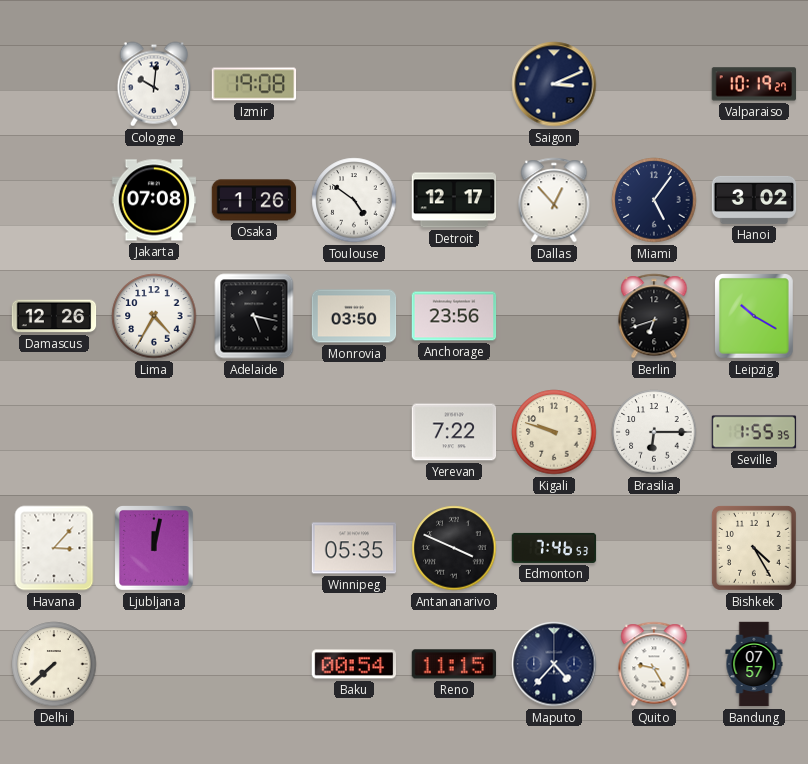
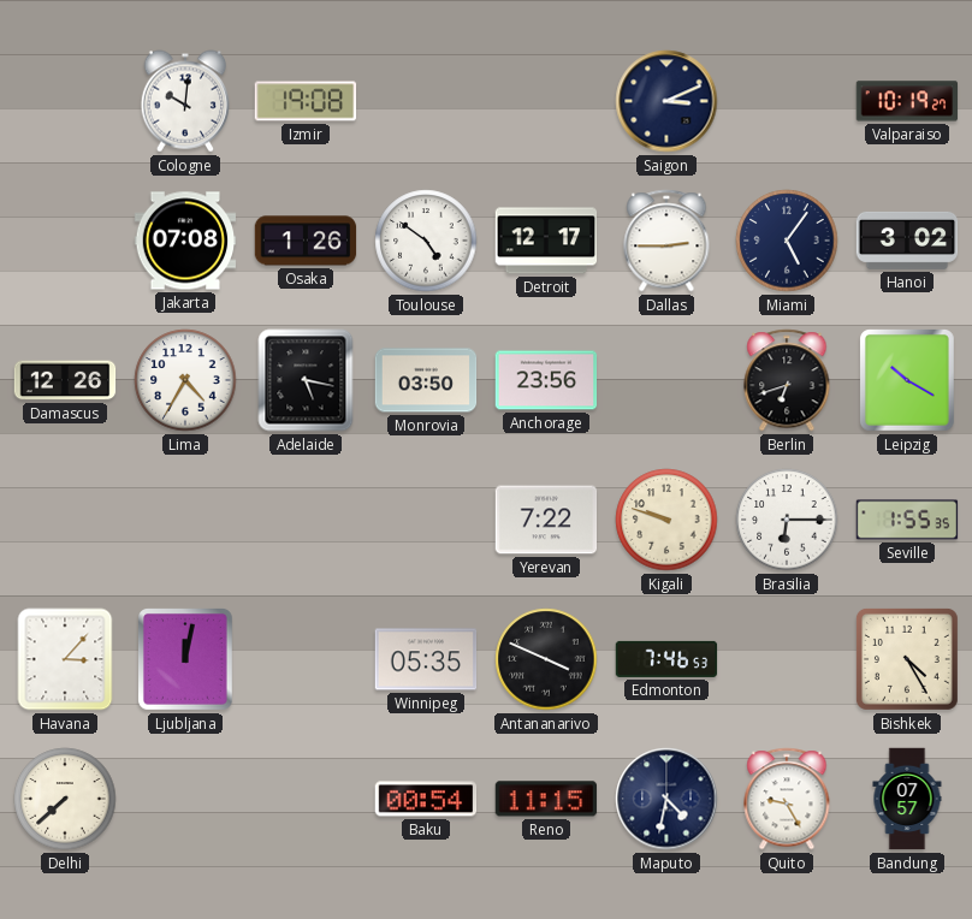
Dallas: 12:53 -> 2:45
Maputo: 4:37 -> 4:32
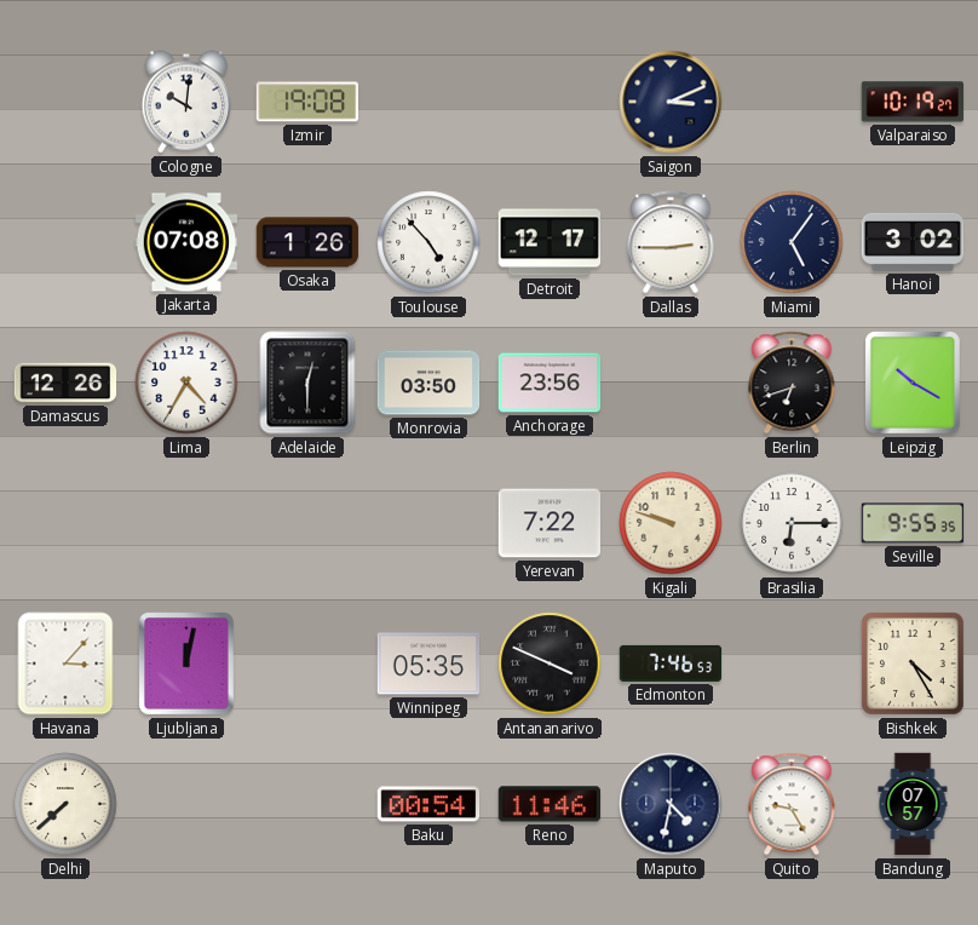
Toulouse: 4:51 -> 4:53
Adelaide: 5:17 -> 12:30
Seville: 1:55 -> 9:55
Reno: 11:15 -> 11:46
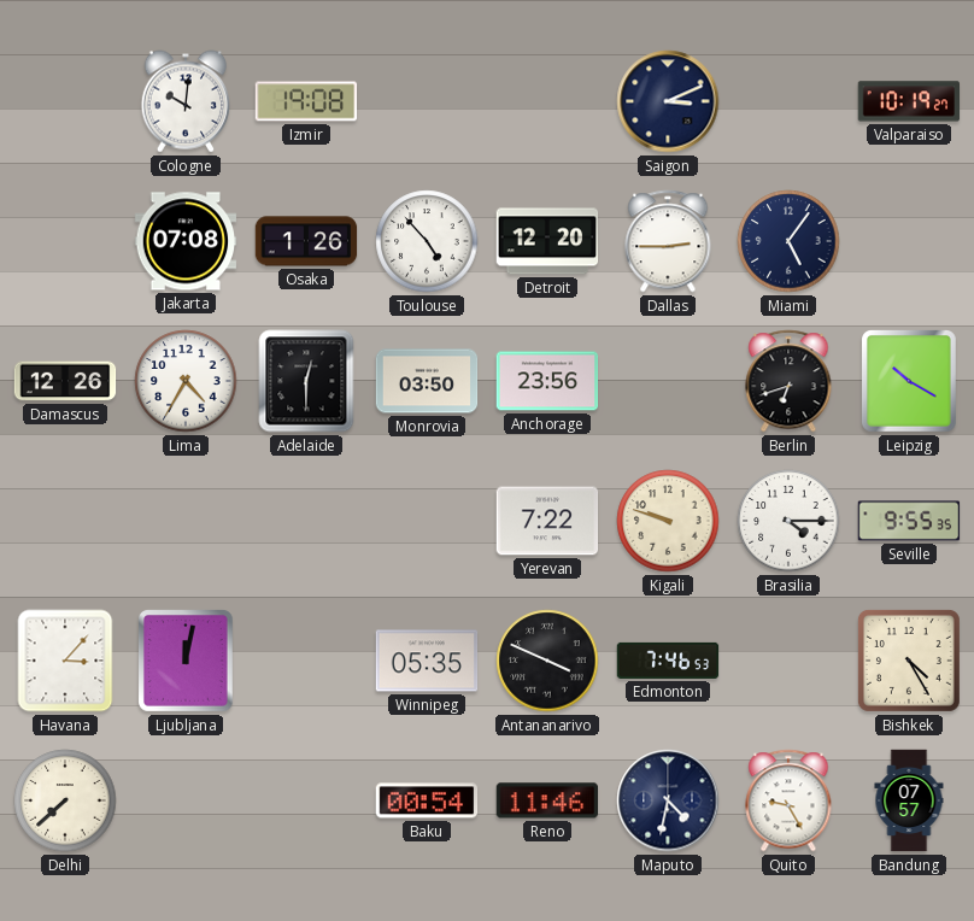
Detroit: 12:17 -> 12:20
Hanoi: 3:02 -> none
Brasilia: 6:15 -> 4:15
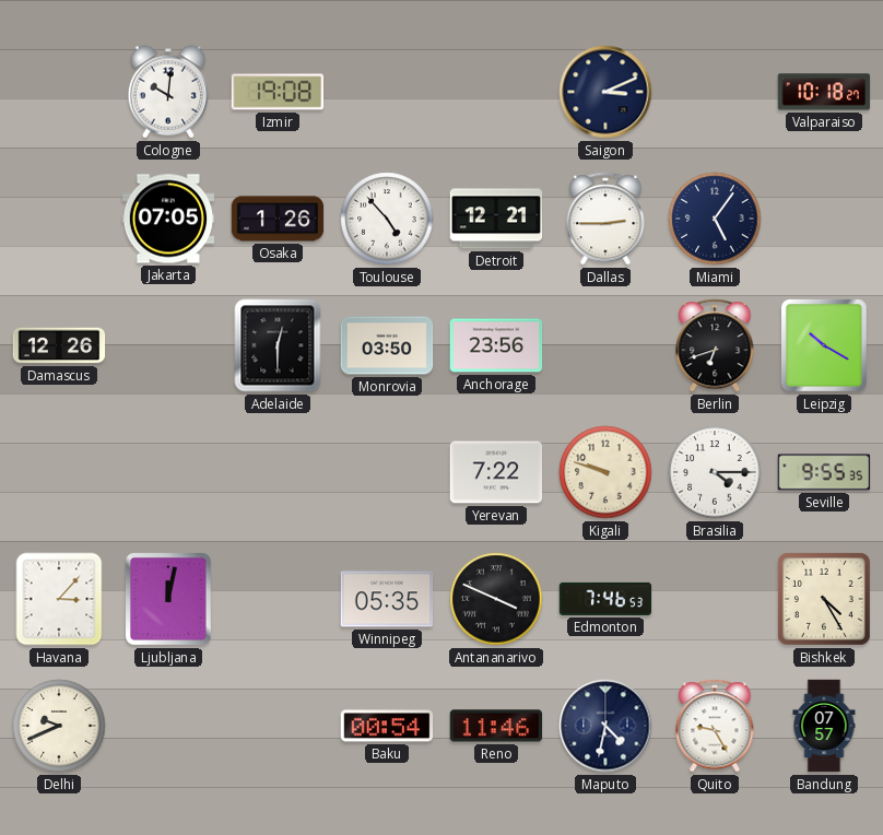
Valparaiso: 10:19 -> 10:18
Jakarta: 07:08 -> 07:05
Detroit: 12:20 -> 12:21
Lima: 4:35 -> none
Delhi: 7:38 -> 9:41
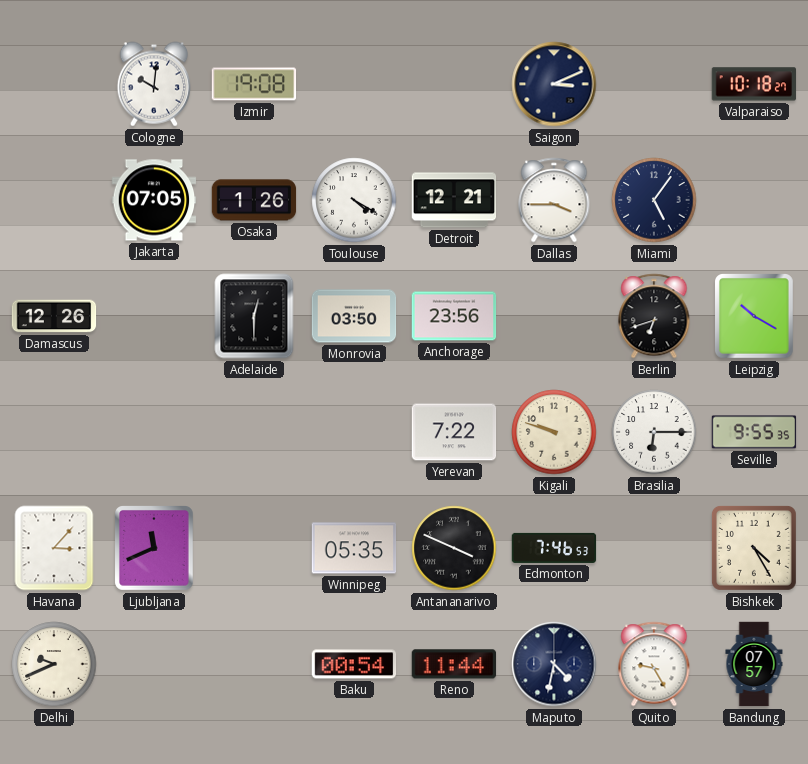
Toulouse: 4:53 -> 4:20
Dallas: 2:45 -> 3:45
Brasilia: 4:15 -> 6:15
Ljubljana: 12:02 -> 11:41
Reno: 11:46 -> 11:44
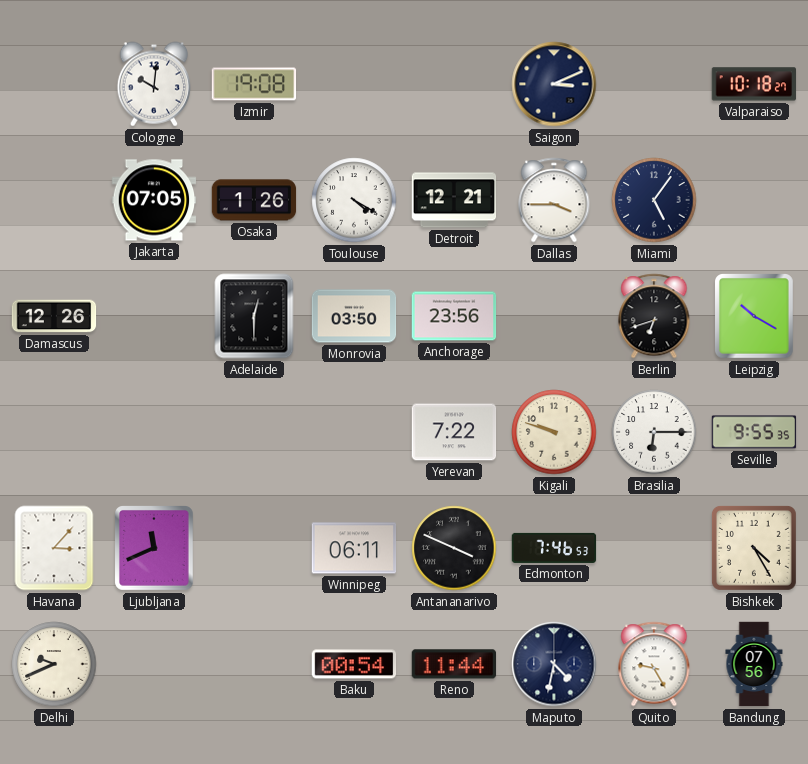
Winnipeg: 05:35 -> 06:11
Bandung: 07:57 -> 07:56
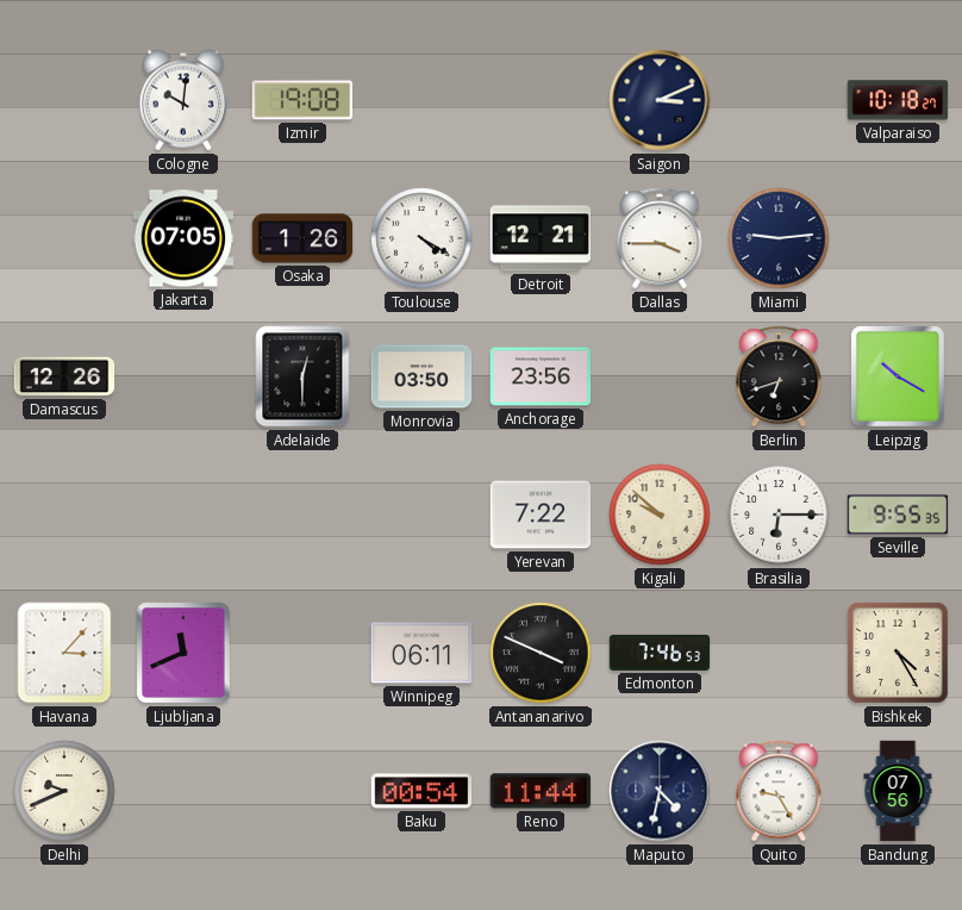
Miami: 5:06 -> 9:14
Kigali: 9:48 -> 9:52
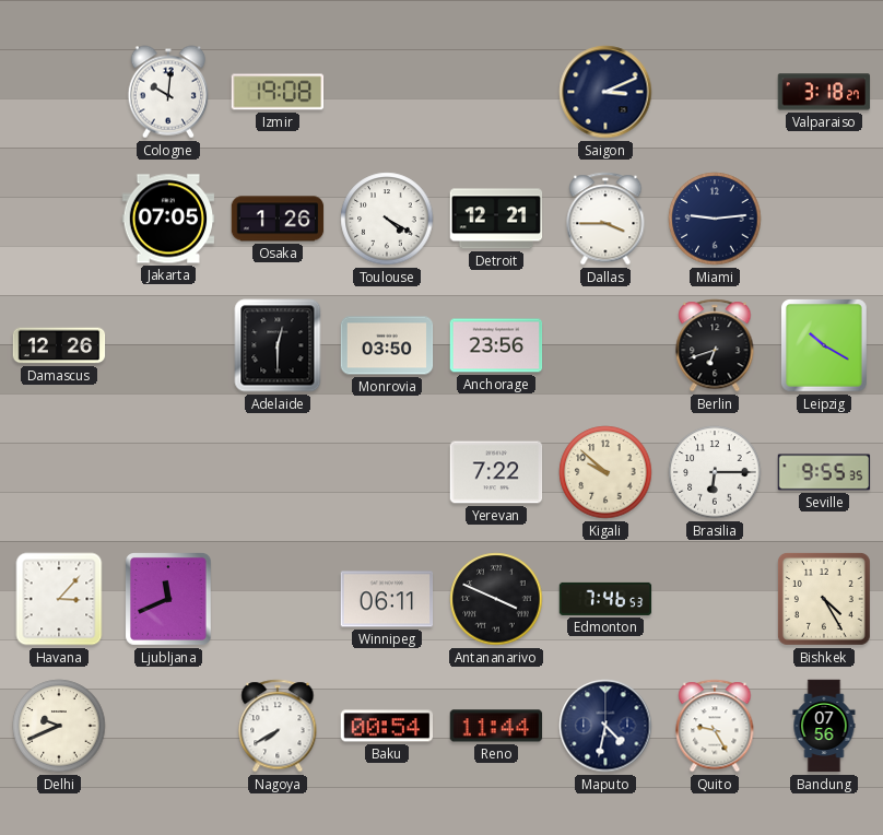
Valparaiso: 10:18 -> 3:18
Nagoya: none -> 7:40
